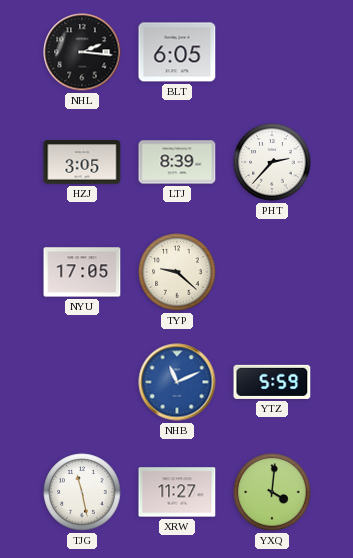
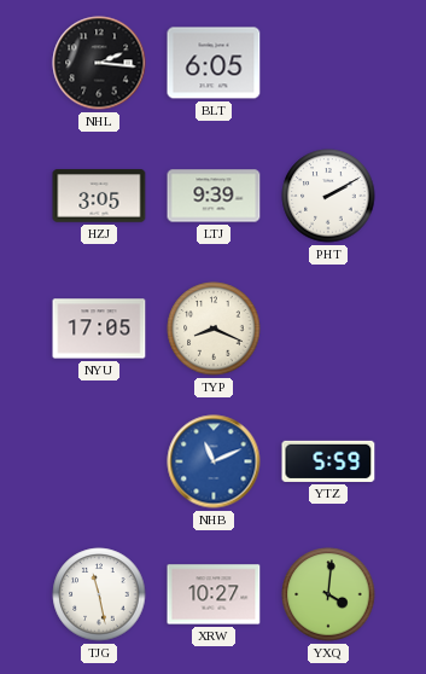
LTJ: 8:39 -> 9:39
PHT: 2:37 -> 2:10
TYP: 9:22 -> 8:19
XRW: 11:27 -> 10:27
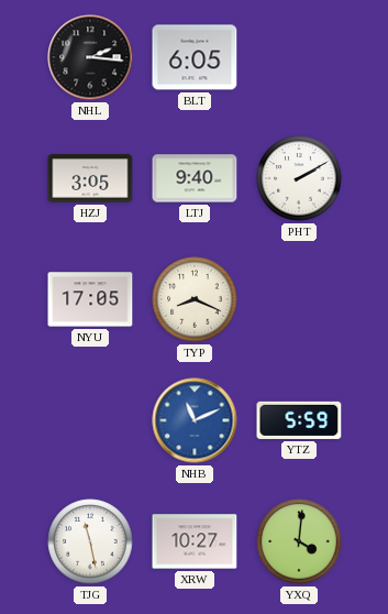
LTJ: 9:39 -> 9:40
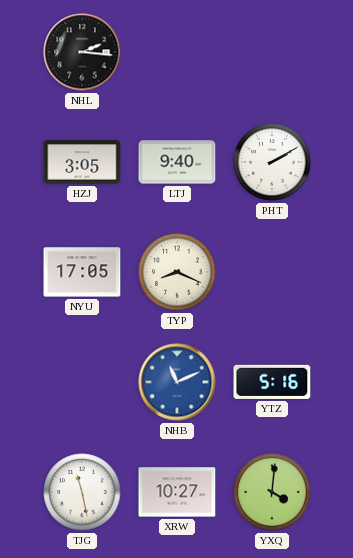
BLT: 6:05 -> none
YTZ: 5:59 -> 5:16
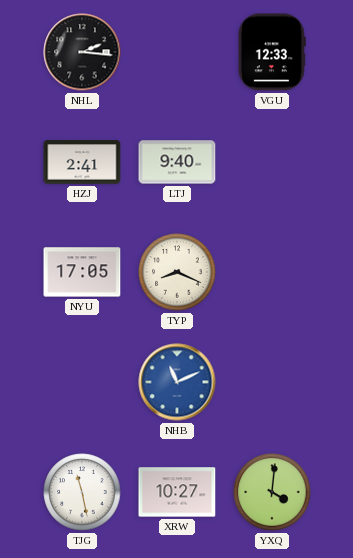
VGU: none -> 12:33
HZJ: 3:05 -> 2:41
PHT: 2:10 -> none
YTZ: 5:16 -> none
